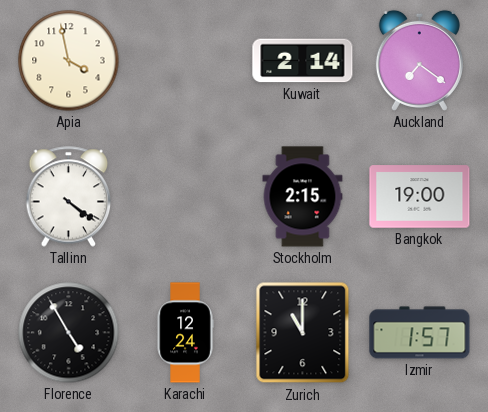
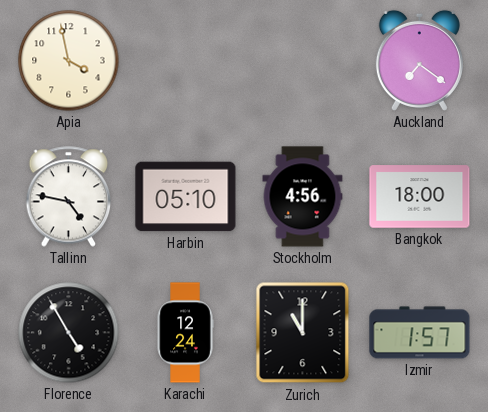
Kuwait: 2:14 -> none
Tallinn: 4:21 -> 4:47
Harbin: none -> 05:10
Stockholm: 2:15 -> 4:56
Bangkok: 19:00 -> 18:00
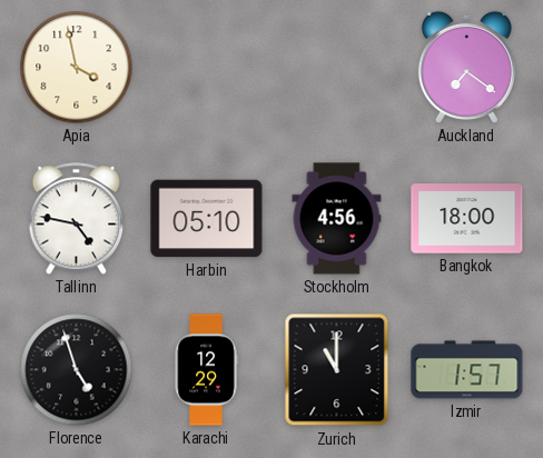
Florence: 4:55 -> 4:57
Karachi: 12:24 -> 12:29
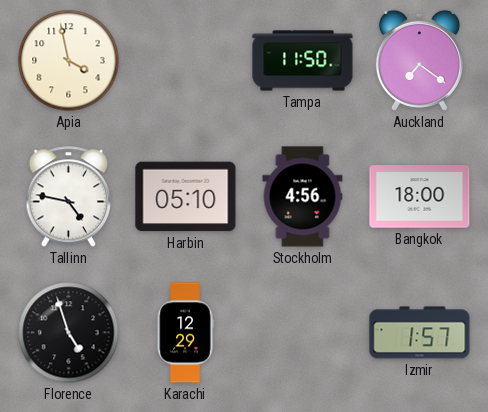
Tampa: none -> 11:50
Zurich: 11:00 -> none
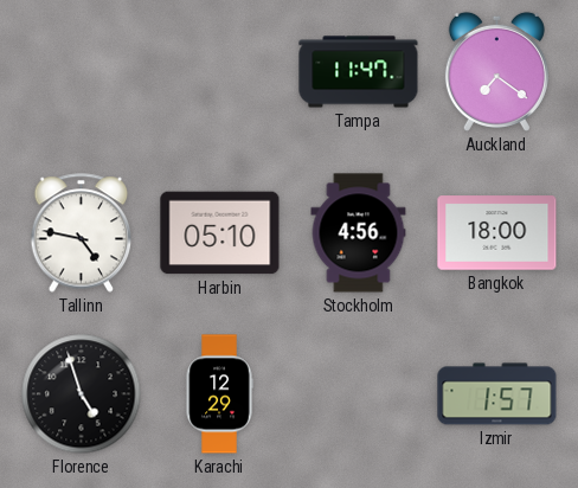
Apia: 3:58 -> none
Tampa: 11:50 -> 11:47
